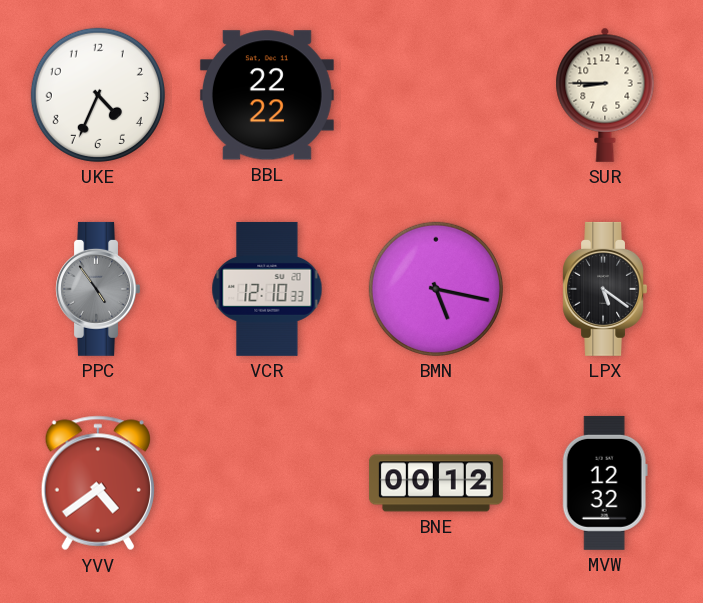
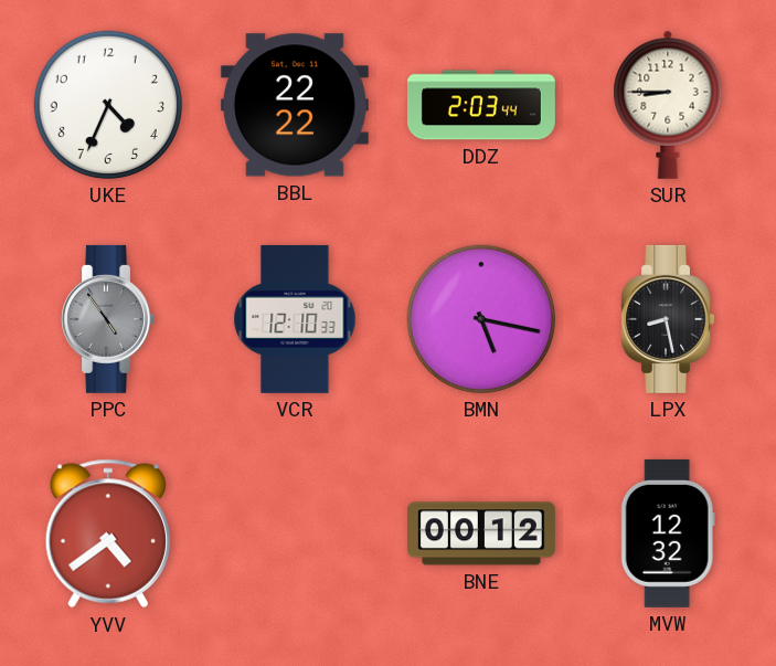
DDZ: none -> 2:03
LPX: 5:21 -> 8:28
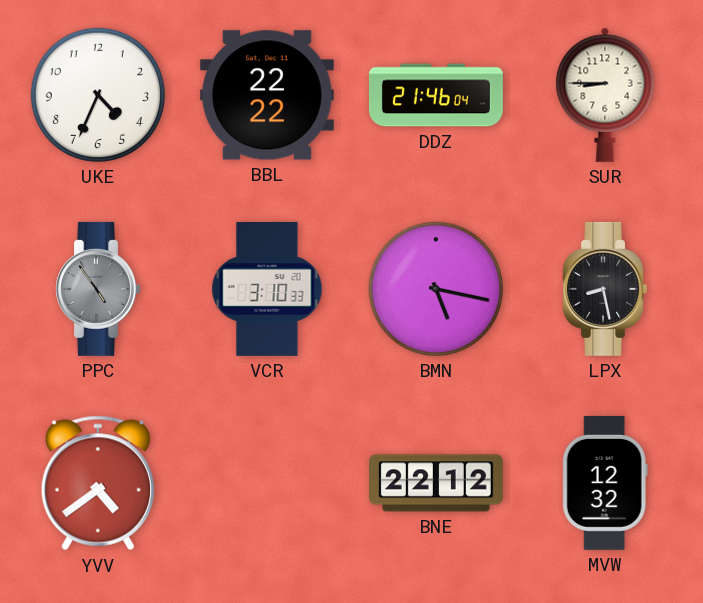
DDZ: 2:03 -> 21:46
VCR: 12:10 -> 3:10
BNE: 00:12 -> 22:12
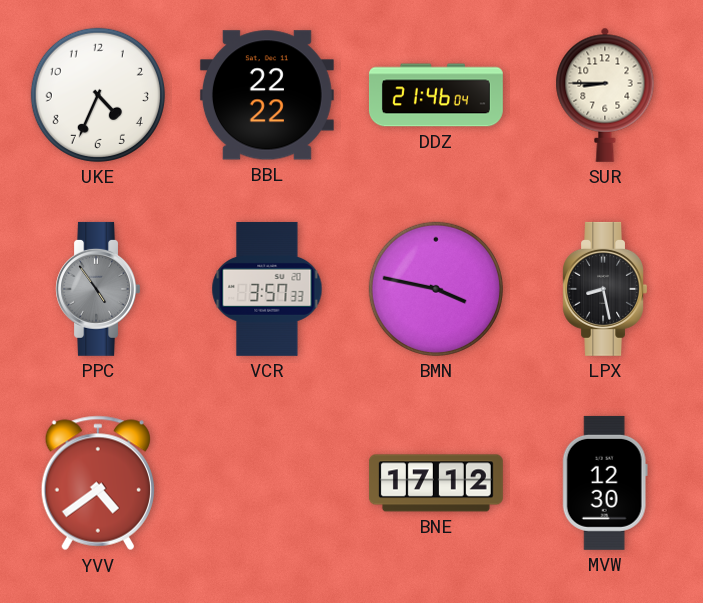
VCR: 3:10 -> 3:57
BMN: 5:17 -> 3:47
BNE: 22:12 -> 17:12
MVW: 12:32 -> 12:30
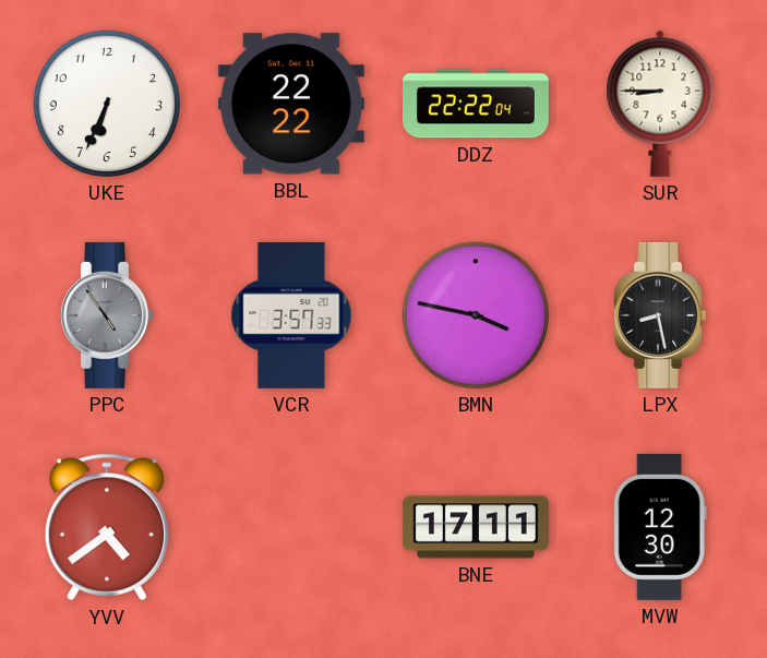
UKE: 4:34 -> 6:34
DDZ: 21:46 -> 22:22
BNE: 17:12 -> 17:11
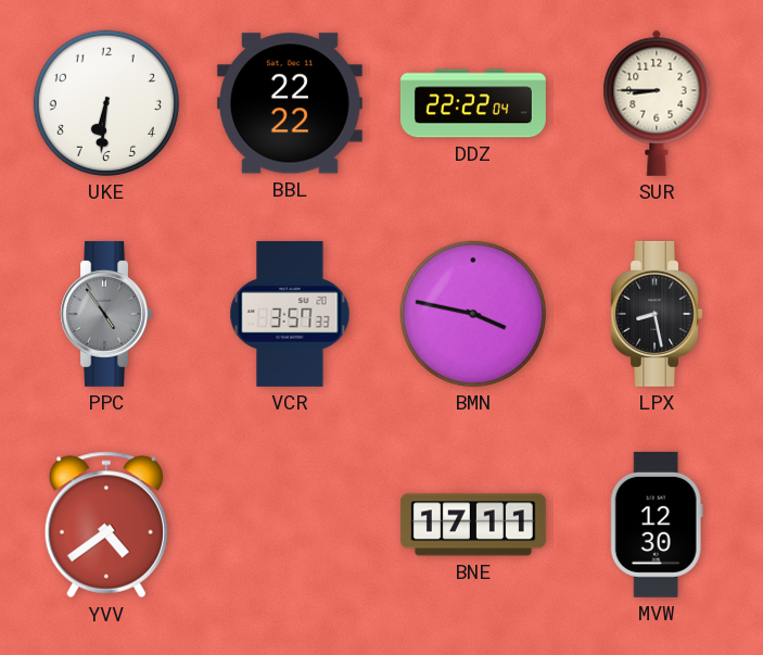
UKE: 6:34 -> 6:31
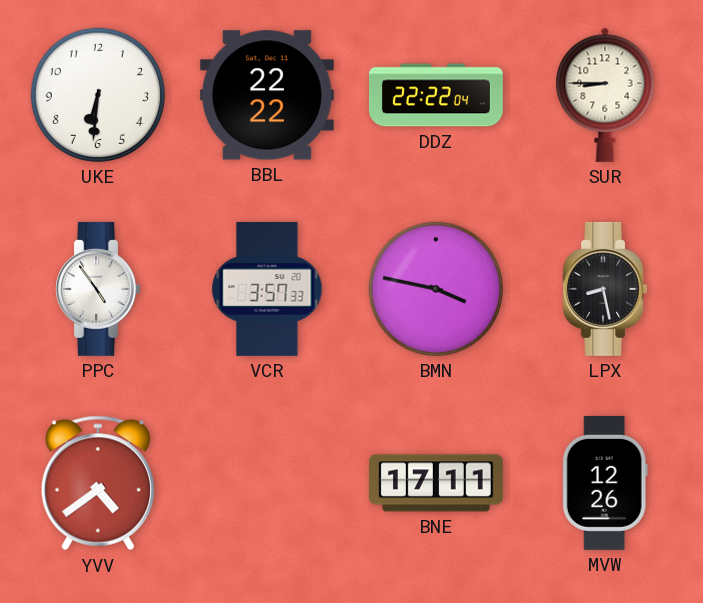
PPC dial: grey -> white
MVW: 12:30 -> 12:26
